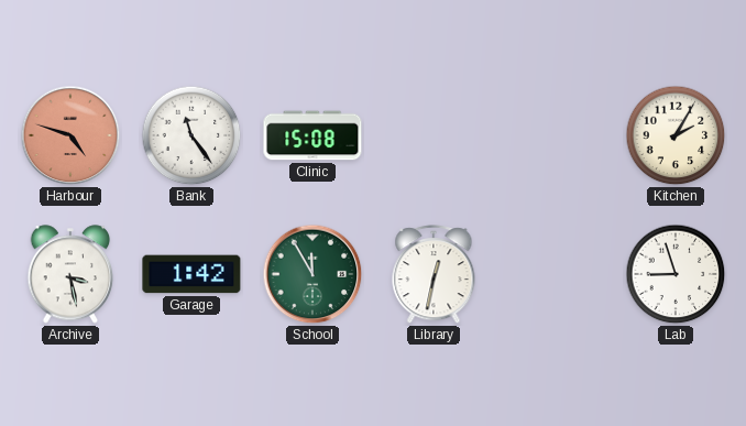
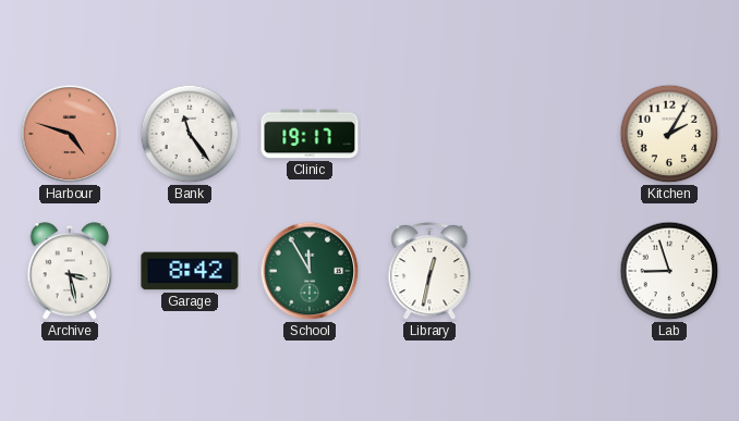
Clinic: 15:08 -> 19:17
Garage: 1:42 -> 8:42
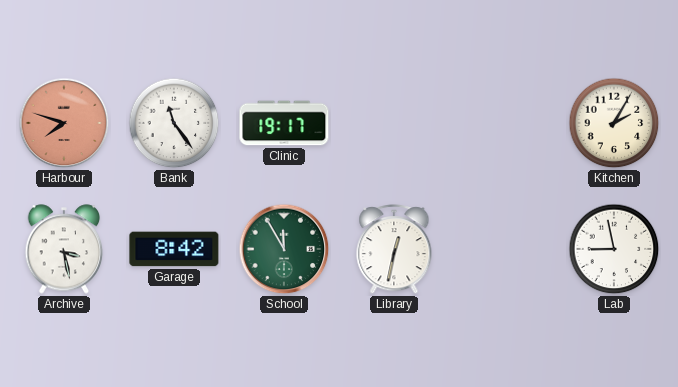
Harbour: 4:48 -> 7:48
Lab: 8:57 -> 8:58
